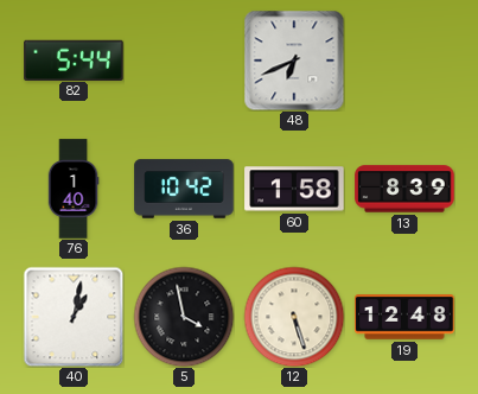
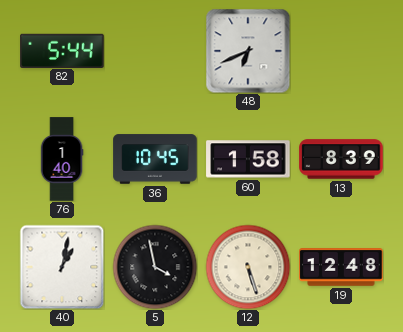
36: 10:42 -> 10:45
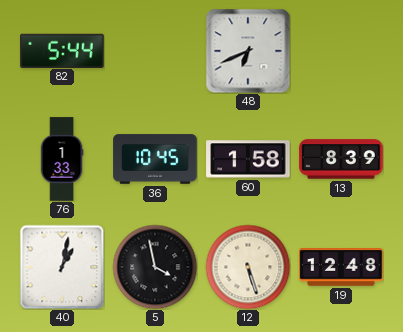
76: 1:40 -> 1:33
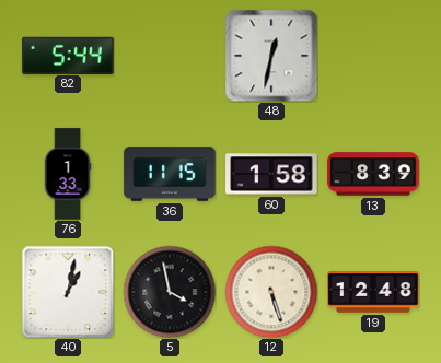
48: 6:41 -> 12:32
36: 10:45 -> 11:15
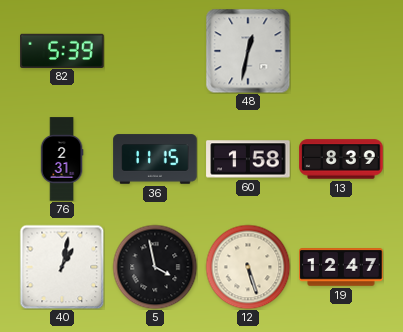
82: 5:44 -> 5:39
76: 1:33 -> 2:31
19: 12:48 -> 12:47
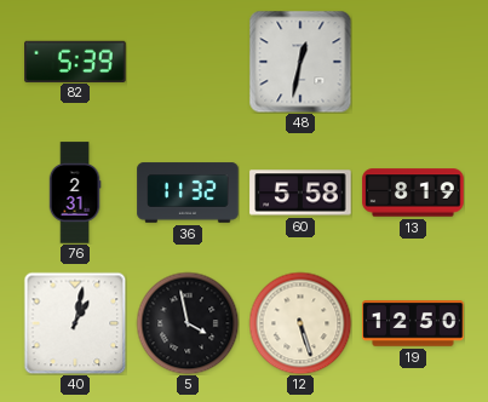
36: 11:15 -> 11:32
60: 1:58 -> 5:58
13: 8:39 -> 8:19
19: 12:47 -> 12:50
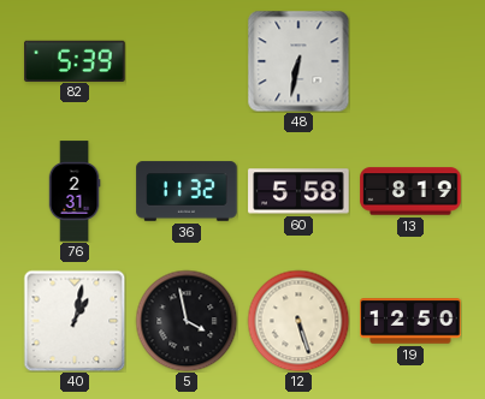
48: 12:32 -> 6:32
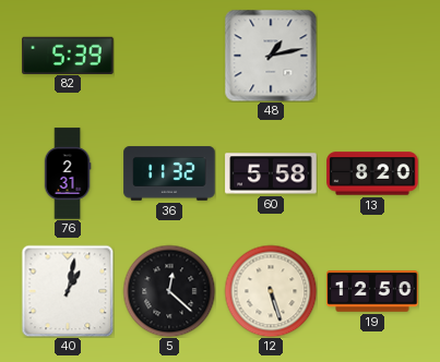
48: 6:32 -> 1:13
13: 8:19 -> 8:20
5: 3:58 -> 12:22
